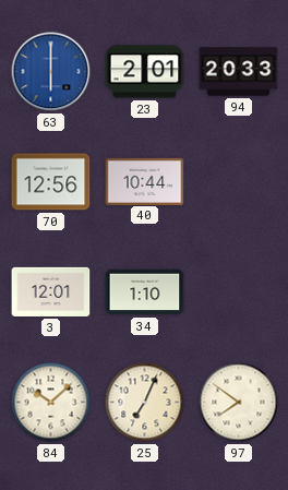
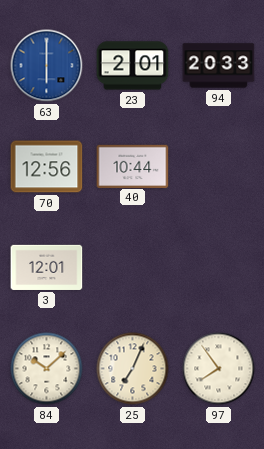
34: 1:10 -> none
97: 7:51 -> 7:54
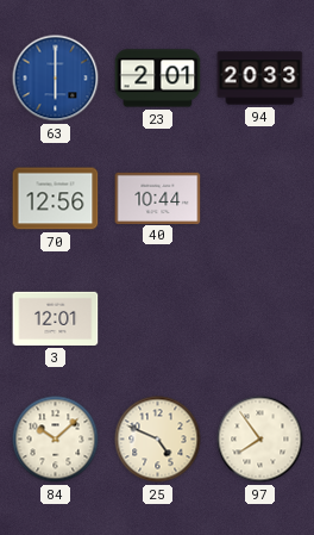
25: 7:04 -> 4:49
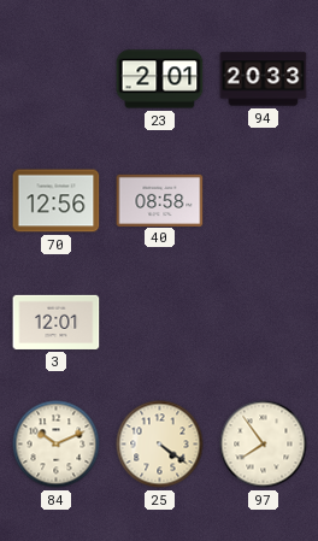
63: 6:00 -> none
40: 10:44 -> 08:58
84: 10:08 -> 10:11
25: 4:49 -> 4:21
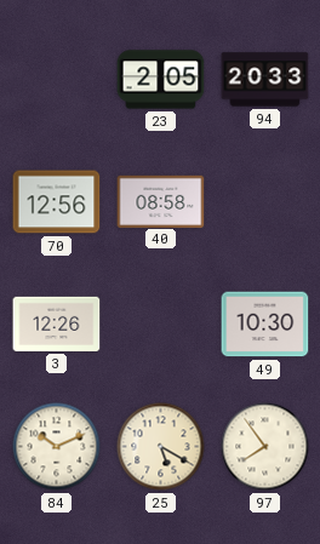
23: 2:01 -> 2:05
3: 12:01 -> 12:26
49: none -> 10:30
25: 4:21 -> 5:20
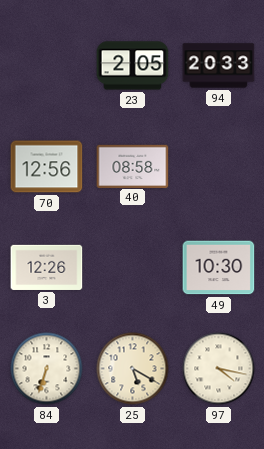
84: 10:11 -> 6:33
97: 7:54 -> 4:17
